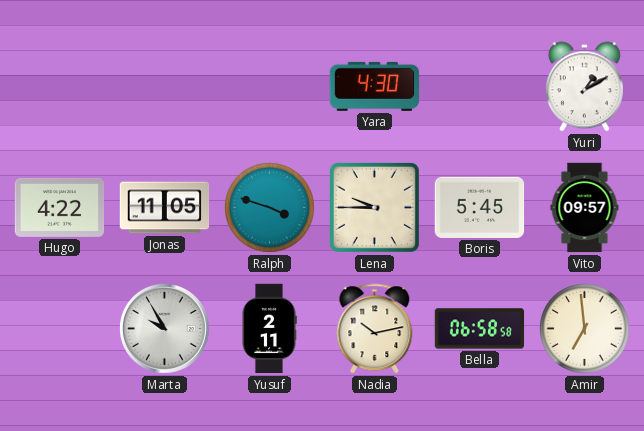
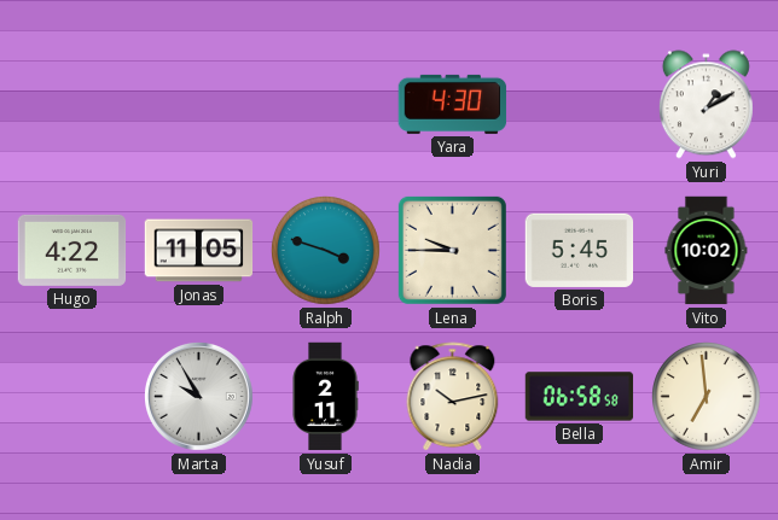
Vito: 09:57 -> 10:02
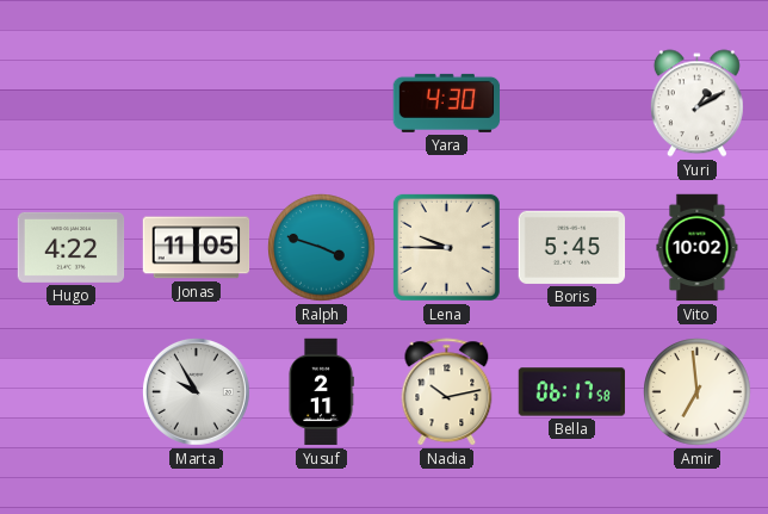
Bella: 06:58 -> 06:17
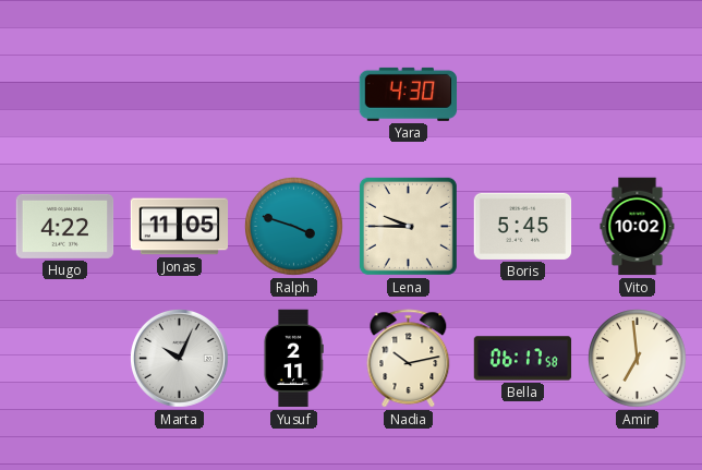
Yuri: 1:10 -> none
Marta: 9:55 -> 10:04
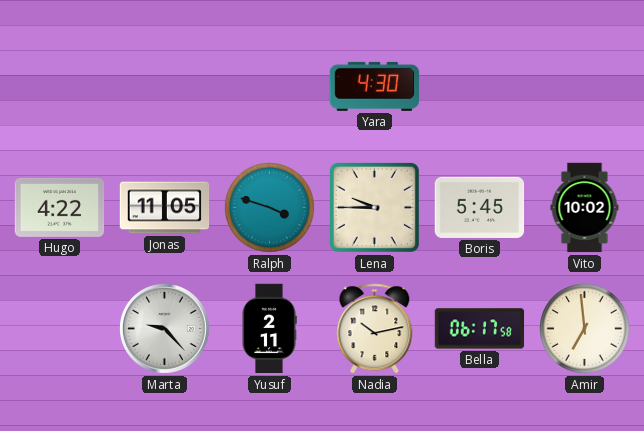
Marta: 10:04 -> 9:23
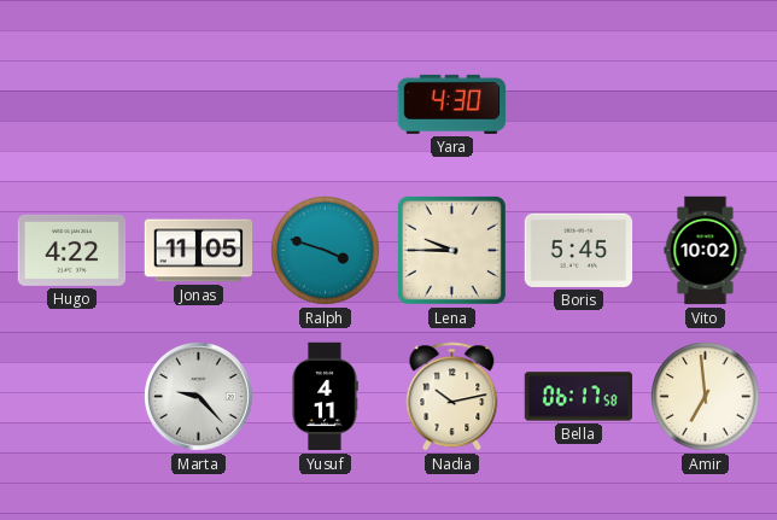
Yusuf: 2:11 -> 4:11
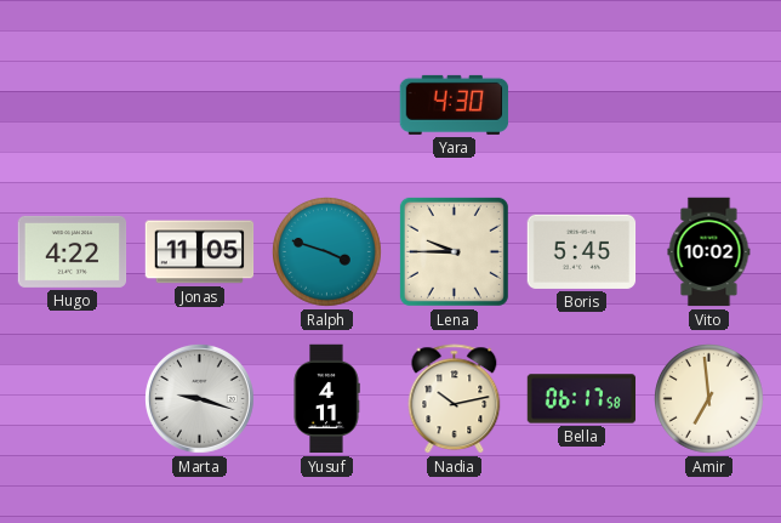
Marta: 9:23 -> 9:18
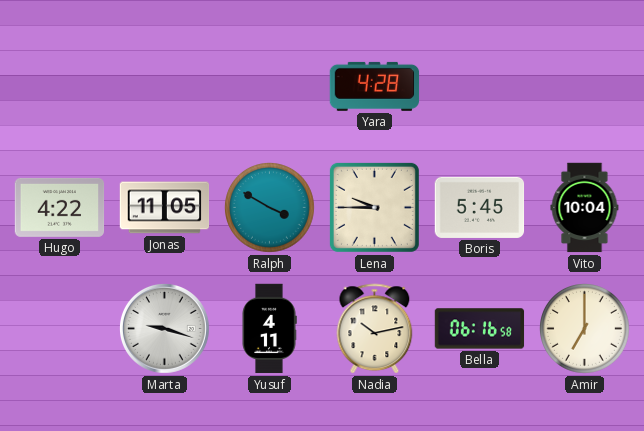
Yara: 4:30 -> 4:28
Ralph: 3:48 -> 3:50
Vito: 10:02 -> 10:04
Bella: 06:17 -> 06:16
Amir: 6:59 -> 7:00
